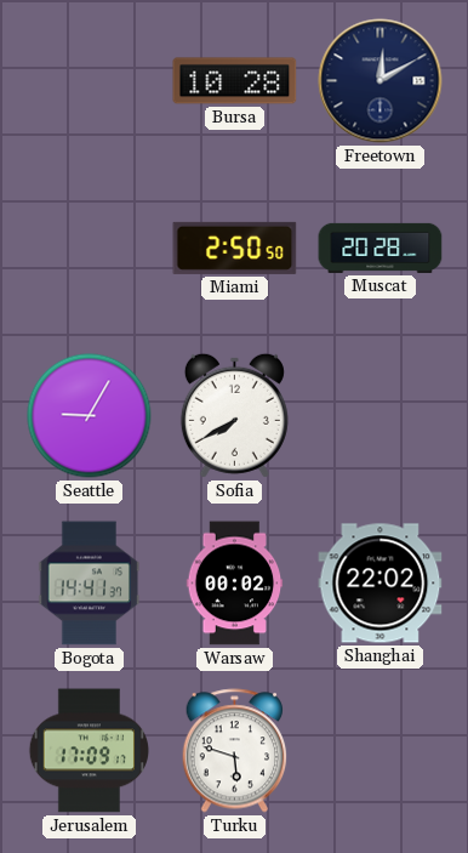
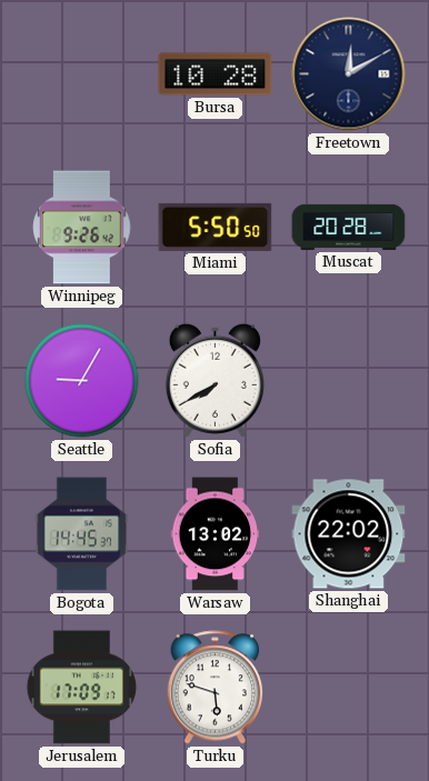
Winnipeg: none -> 9:26
Miami: 2:50 -> 5:50
Bogota: 14:41 -> 14:45
Warsaw: 00:02 -> 13:02
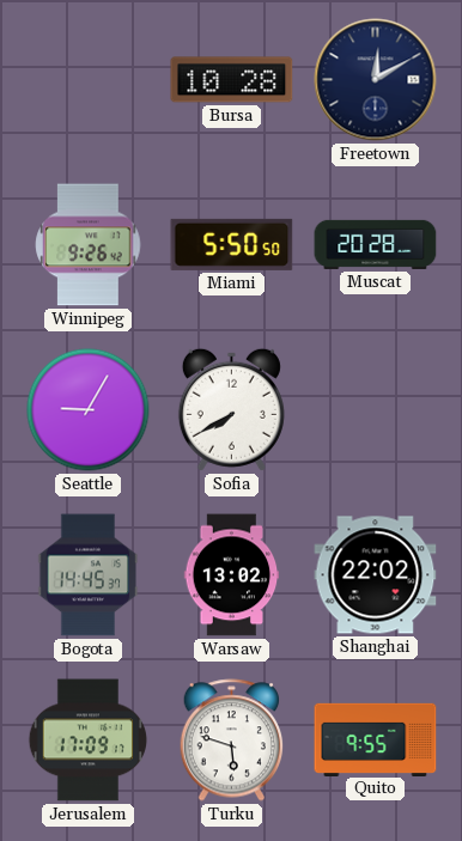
Quito: none -> 9:55
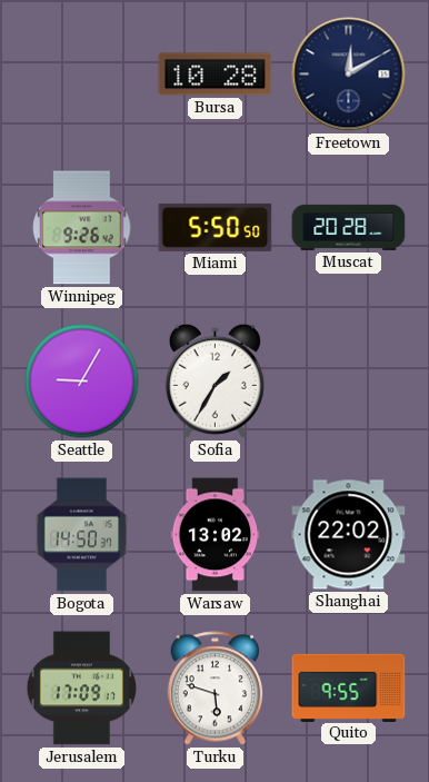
Sofia: 7:40 -> 1:35
Bogota: 14:45 -> 14:50
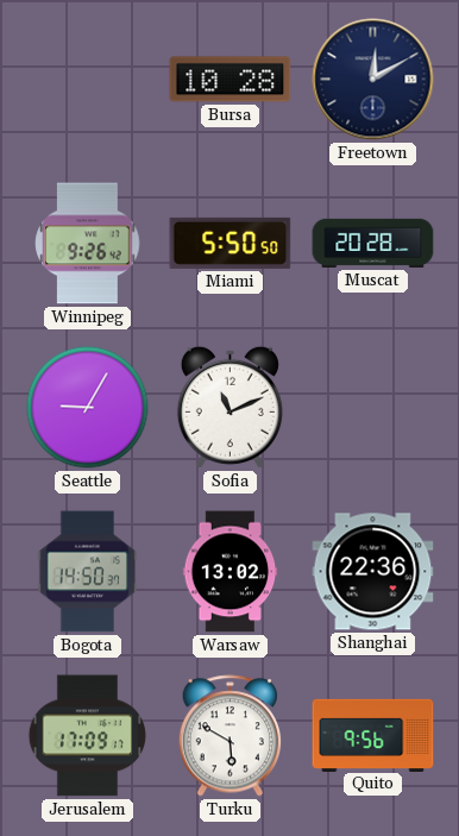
Sofia: 1:35 -> 11:11
Shanghai: 22:02 -> 22:36
Turku: 5:48 -> 5:50
Quito: 9:55 -> 9:56
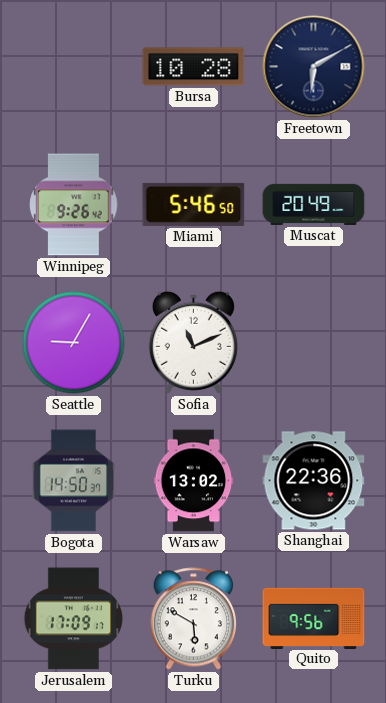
Freetown: 12:10 -> 6:10
Miami: 5:50 -> 5:46
Muscat: 20:28 -> 20:49
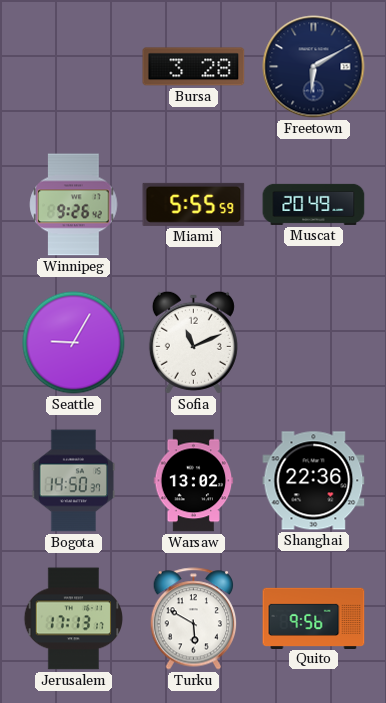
Bursa: 10:28 -> 3:28
Miami: 5:46 -> 5:55
Jerusalem: 17:09 -> 17:13
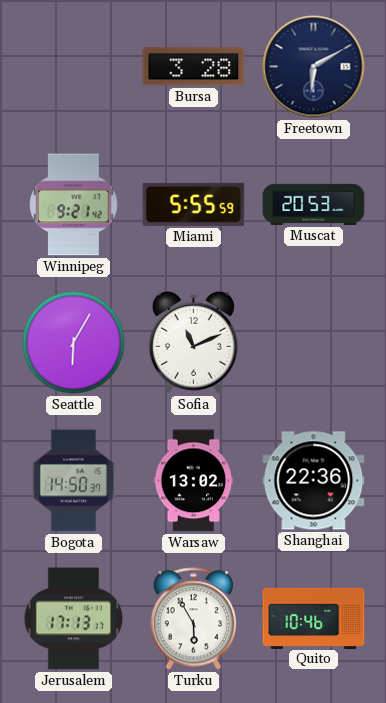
Winnipeg: 9:26 -> 9:21
Muscat: 20:49 -> 20:53
Seattle: 9:05 -> 6:05
Turku: 5:50 -> 5:55
Quito: 9:56 -> 10:46
